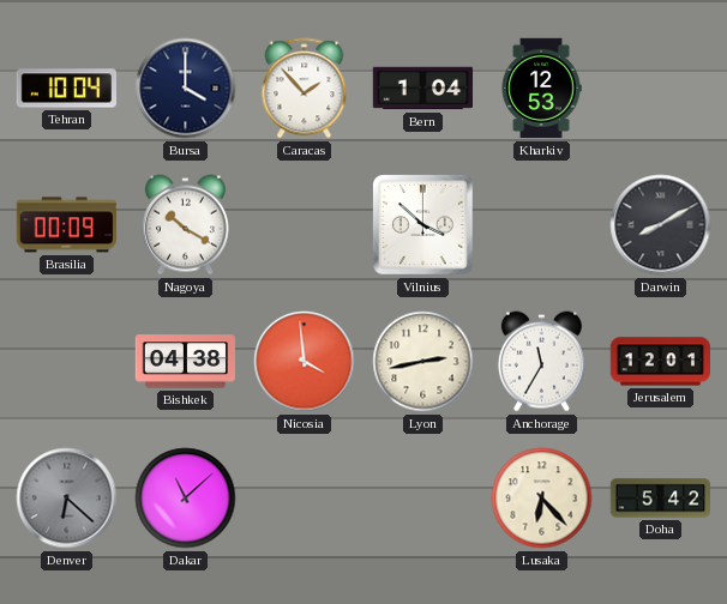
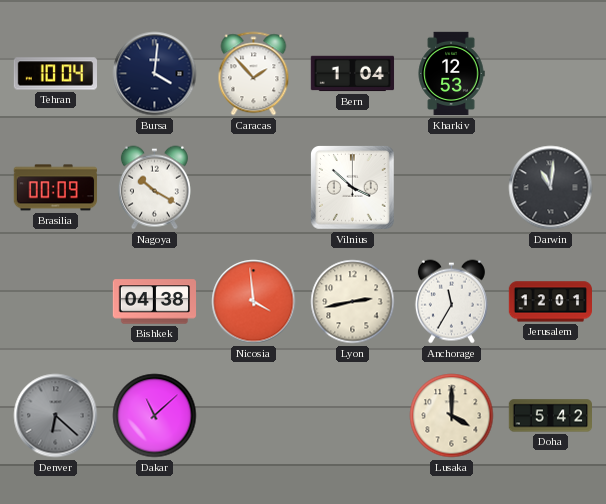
Bursa: 4:00 -> 4:01
Darwin: 8:10 -> 11:01
Lusaka: 6:23 -> 4:00
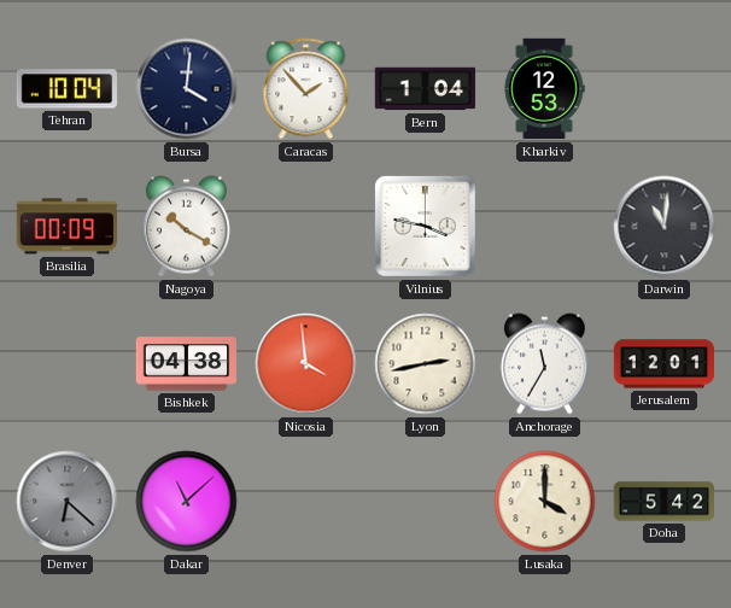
Vilnius: 3:52 -> 3:47
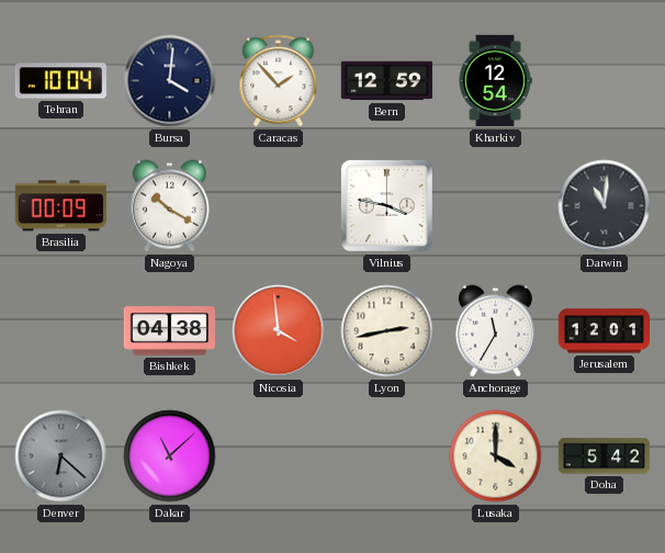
Bern: 1:04 -> 12:59
Kharkiv: 12:53 -> 12:54
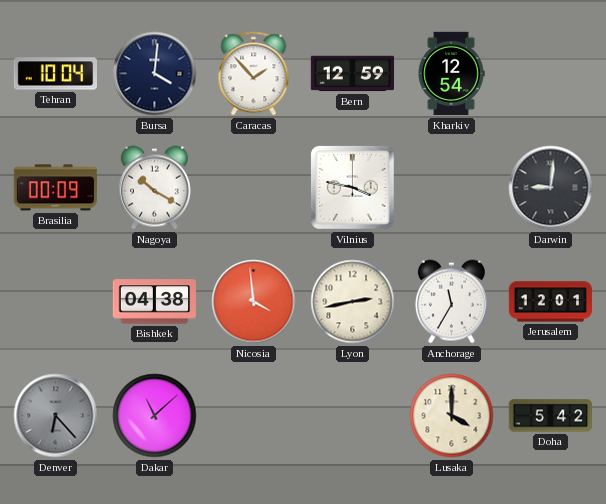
Darwin: 11:01 -> 9:01
Denver: 6:22 -> 6:23
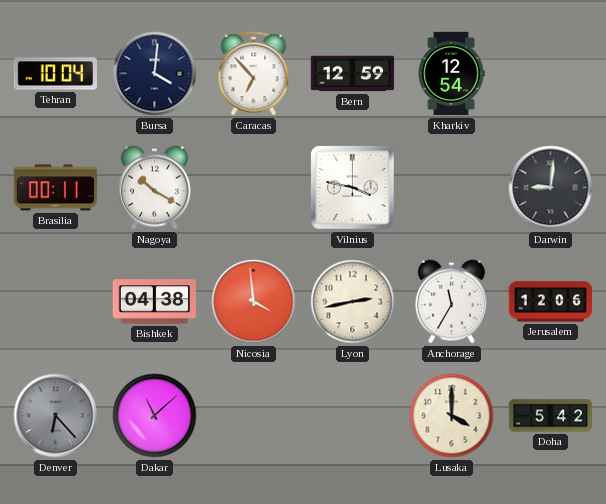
Caracas: 1:53 -> 6:53
Brasilia: 00:09 -> 00:11
Jerusalem: 12:01 -> 12:06
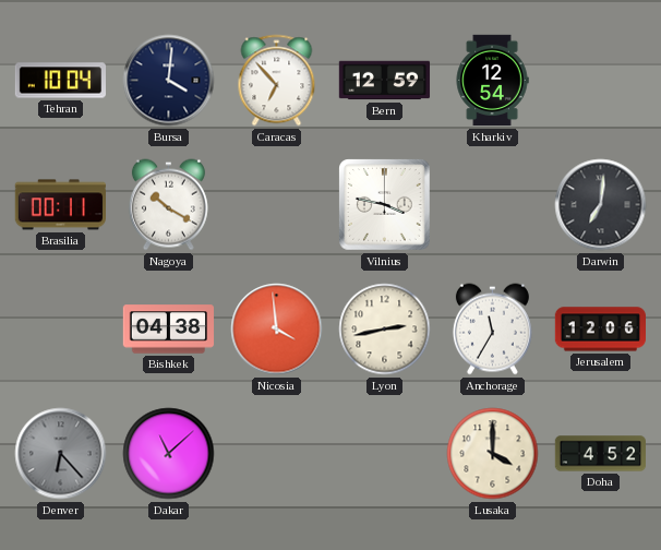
Darwin: 9:01 -> 7:01
Doha: 5:42 -> 4:52
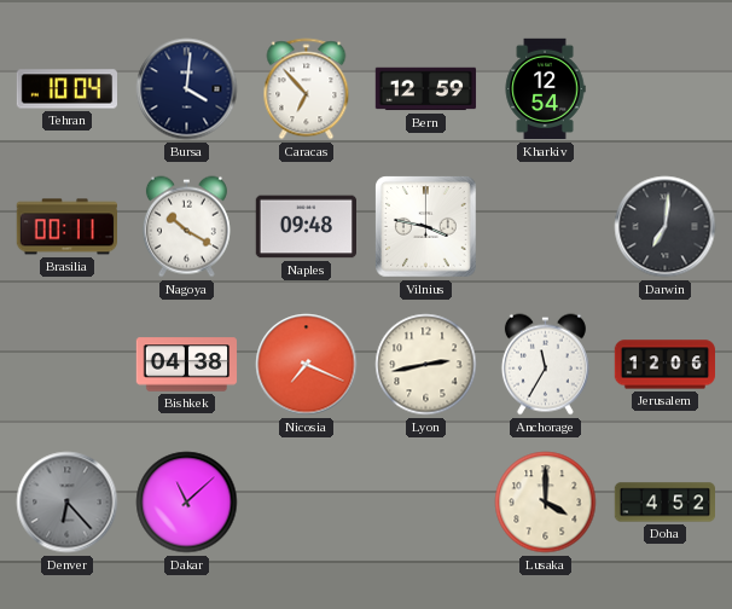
Naples: none -> 09:48
Nicosia: 3:59 -> 7:19
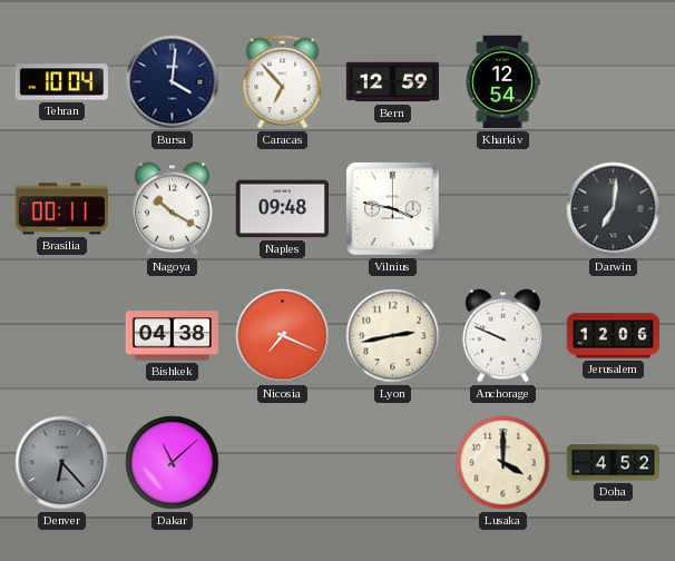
Anchorage: 11:35 -> 9:49
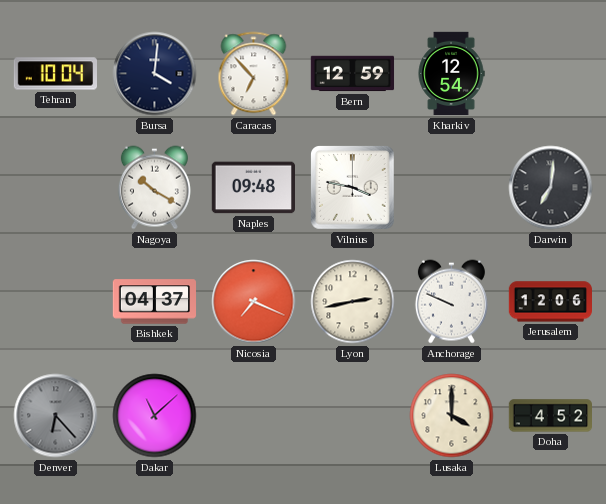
Brasilia: 00:11 -> none
Bishkek: 04:38 -> 04:37
